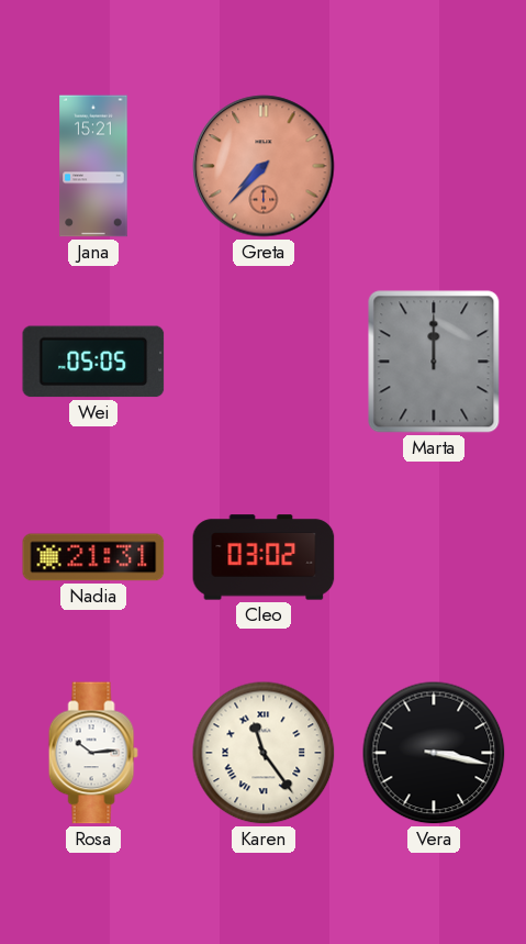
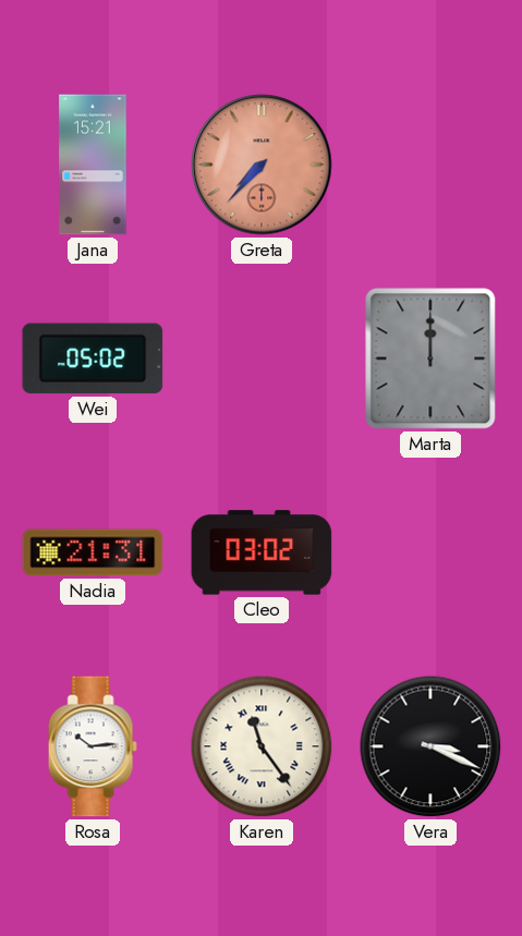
Wei: 05:05 -> 05:02
Vera: 3:17 -> 3:19
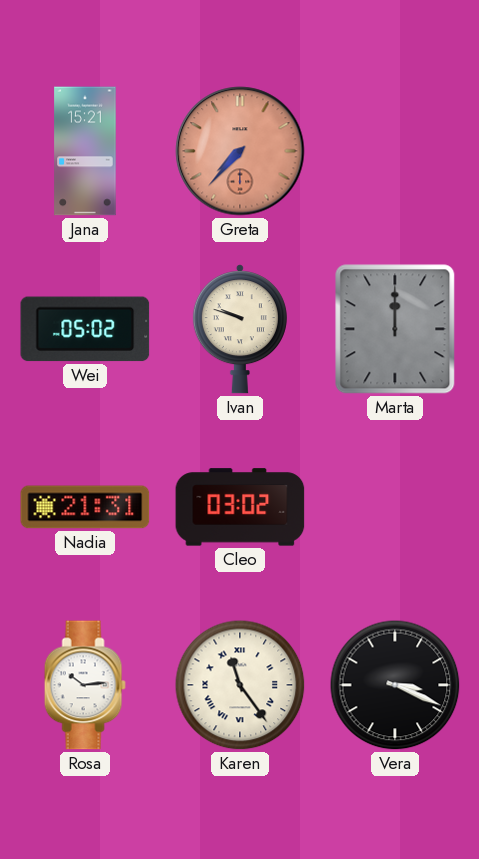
Ivan: none -> 9:48
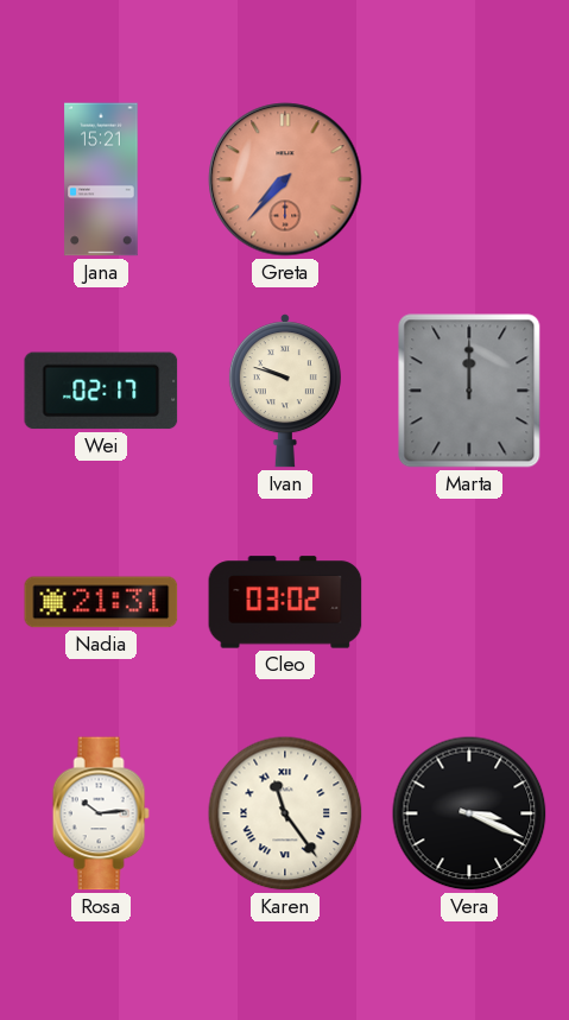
Wei: 05:02 -> 02:17
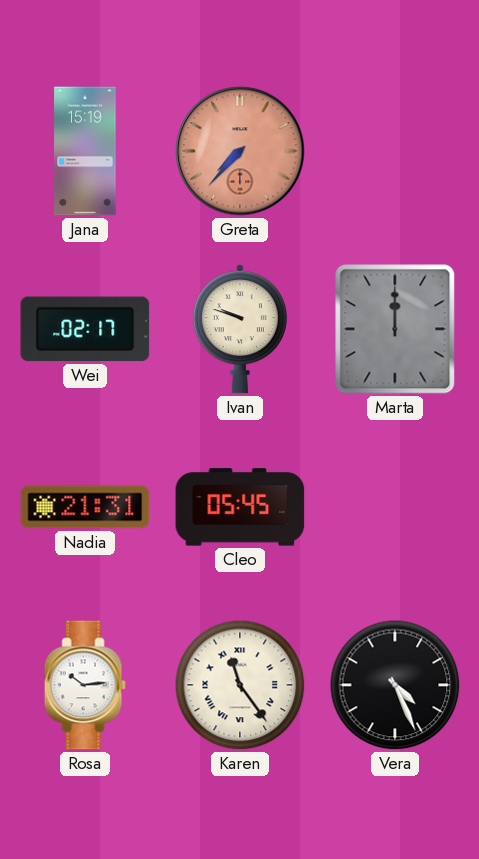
Jana: 15:21 -> 15:19
Cleo: 03:02 -> 05:45
Vera: 3:19 -> 4:26
